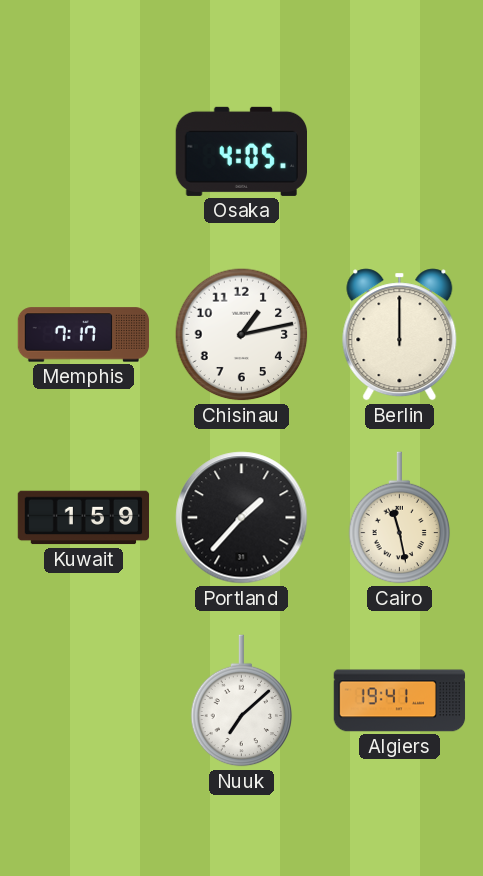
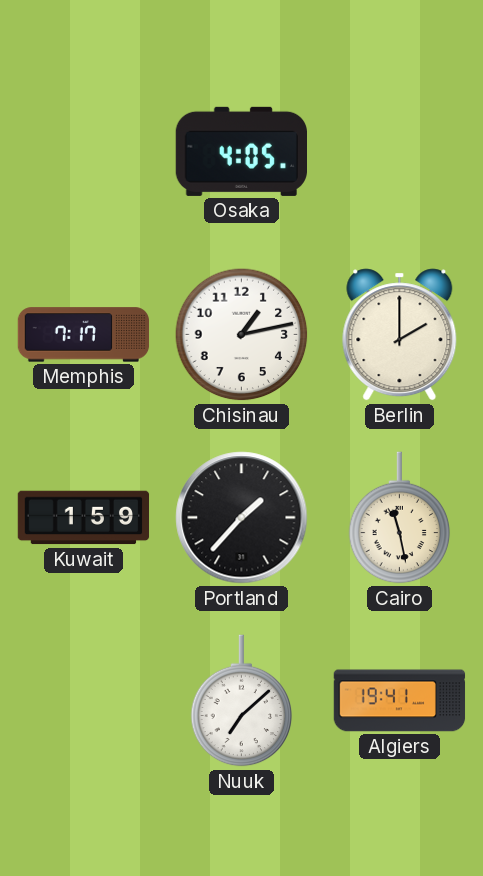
Berlin: 12:00 -> 2:00
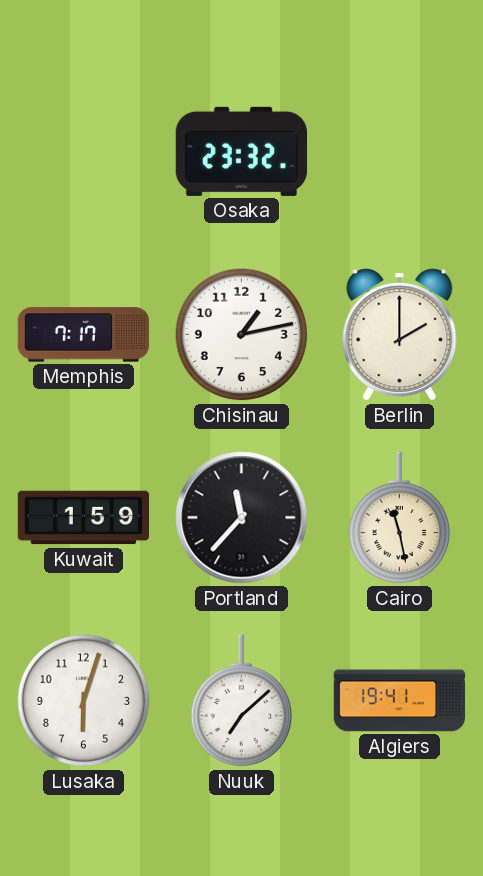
Osaka: 4:05 -> 23:32
Portland: 1:37 -> 11:37
Lusaka: none -> 6:03
